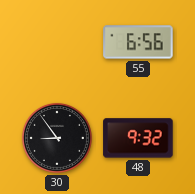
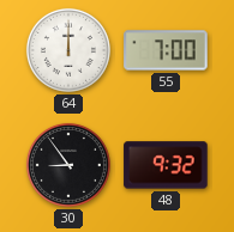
64: none -> 12:00
55: 6:56 -> 7:00
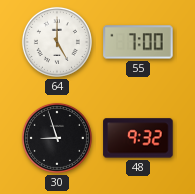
64: 12:00 -> 5:00
30: 8:54 -> 8:57
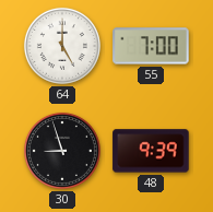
48: 9:32 -> 9:39
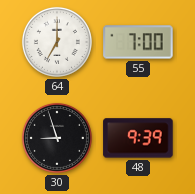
64: 5:00 -> 7:00
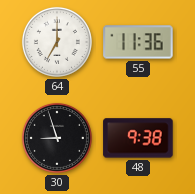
55: 7:00 -> 11:36
48: 9:39 -> 9:38
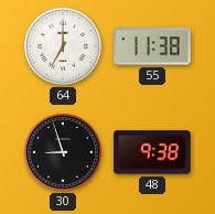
55: 11:36 -> 11:38
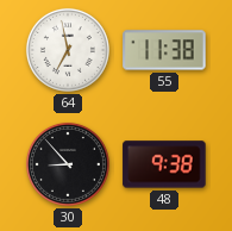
64: 7:00 -> 6:58
30: 8:57 -> 8:53
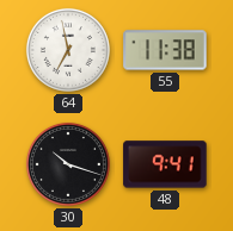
30: 8:53 -> 10:18
48: 9:38 -> 9:41
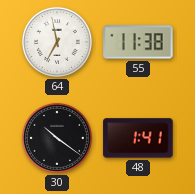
30: 10:18 -> 10:21
48: 9:41 -> 1:41
